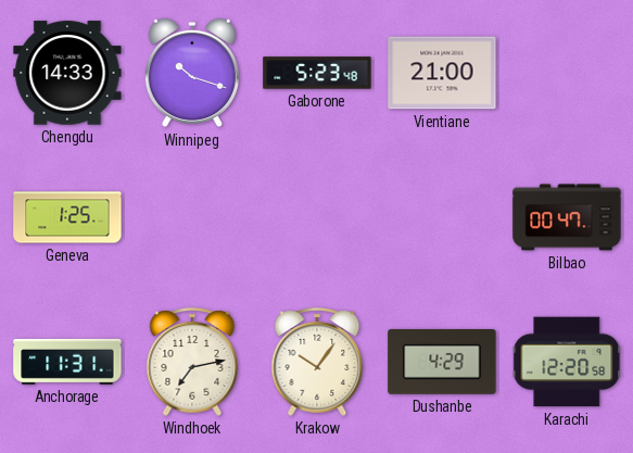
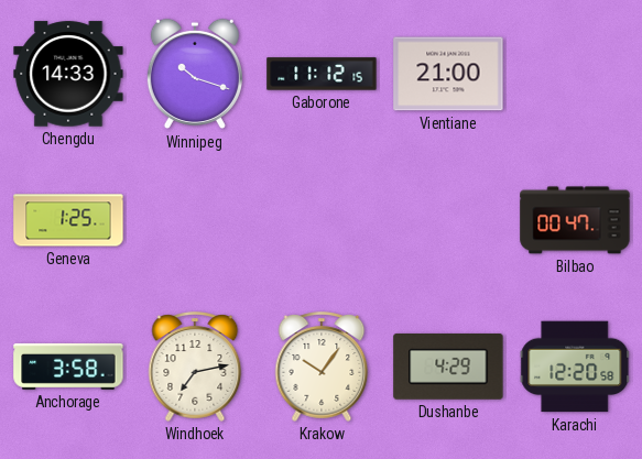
Gaborone: 5:23 -> 11:12
Anchorage: 11:31 -> 3:58
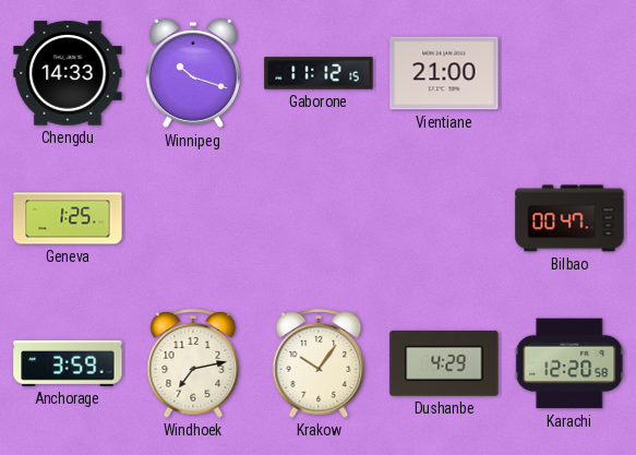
Anchorage: 3:58 -> 3:59
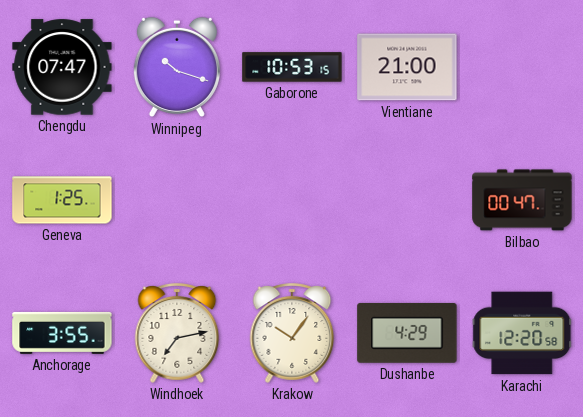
Chengdu: 14:33 -> 07:47
Gaborone: 11:12 -> 10:53
Anchorage: 3:59 -> 3:55
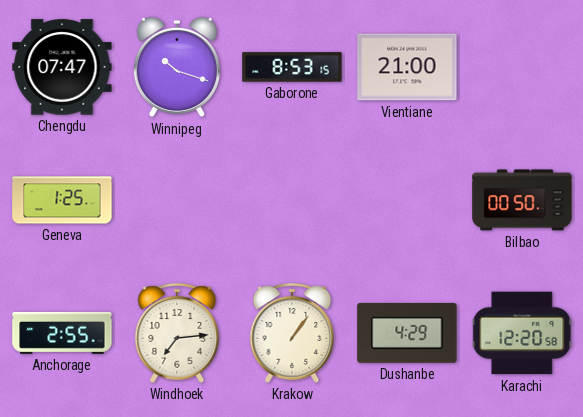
Gaborone: 10:53 -> 8:53
Bilbao: 00:47 -> 00:50
Anchorage: 3:55 -> 2:55
Windhoek: 7:13 -> 7:14
Krakow: 10:06 -> 1:06
